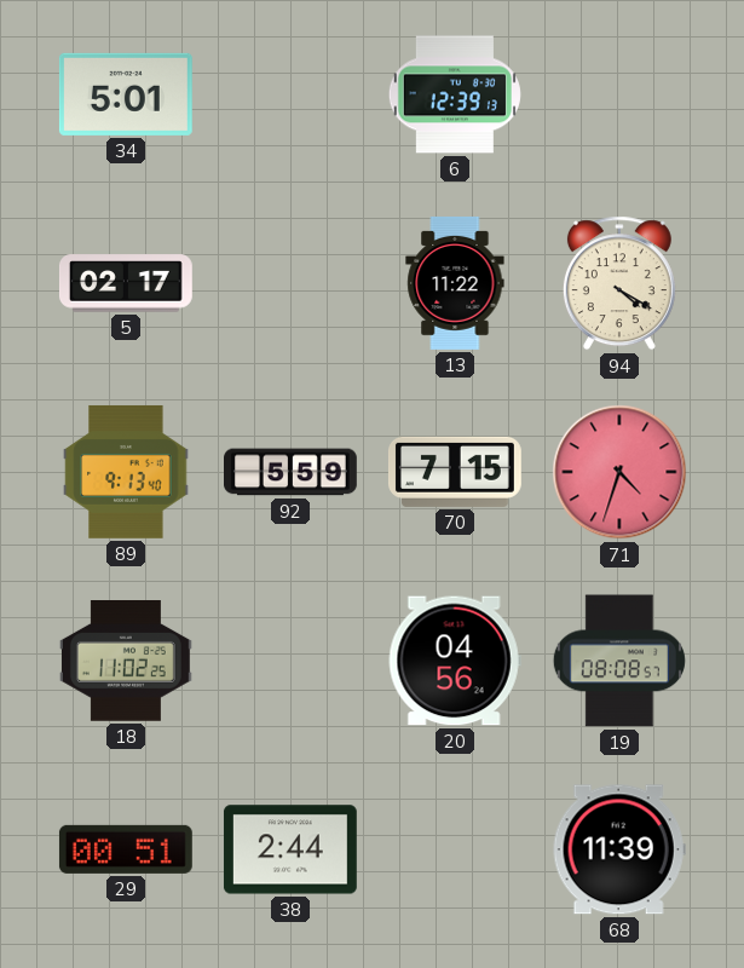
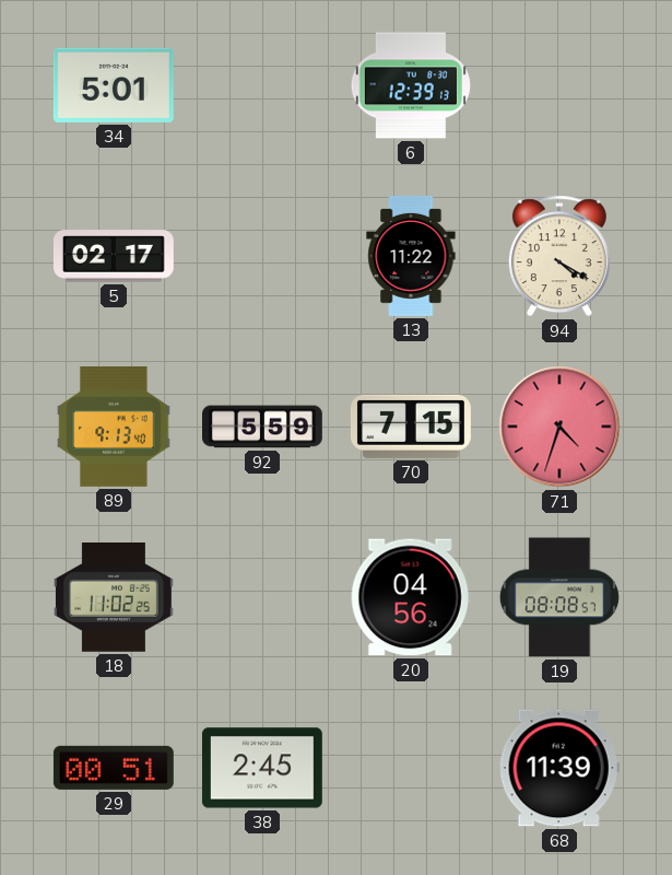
38: 2:44 -> 2:45
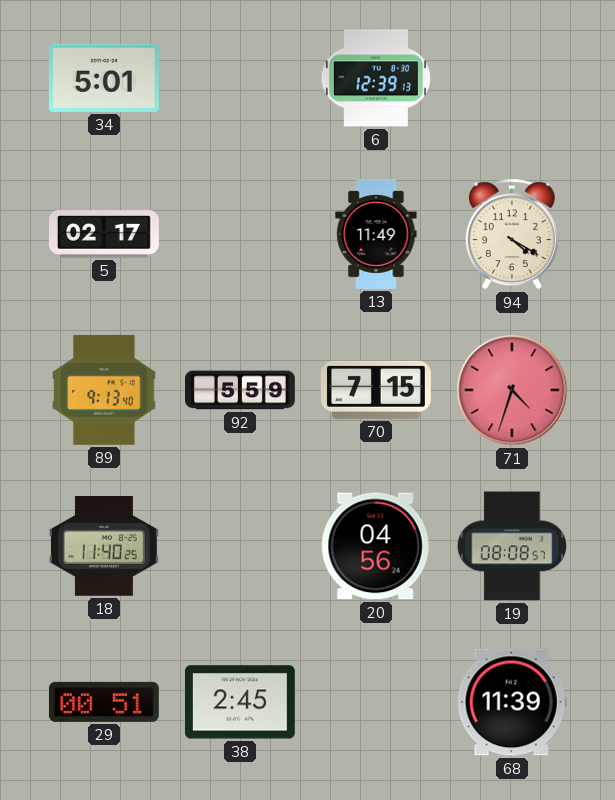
13: 11:22 -> 11:49
18: 11:02 -> 11:40
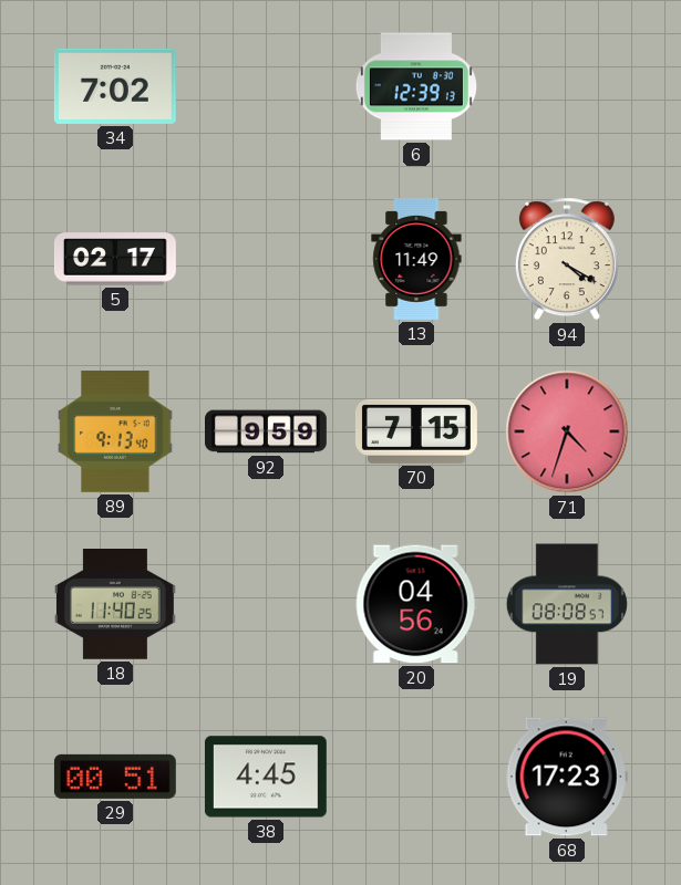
34: 5:01 -> 7:02
92: 5:59 -> 9:59
38: 2:45 -> 4:45
68: 11:39 -> 17:23
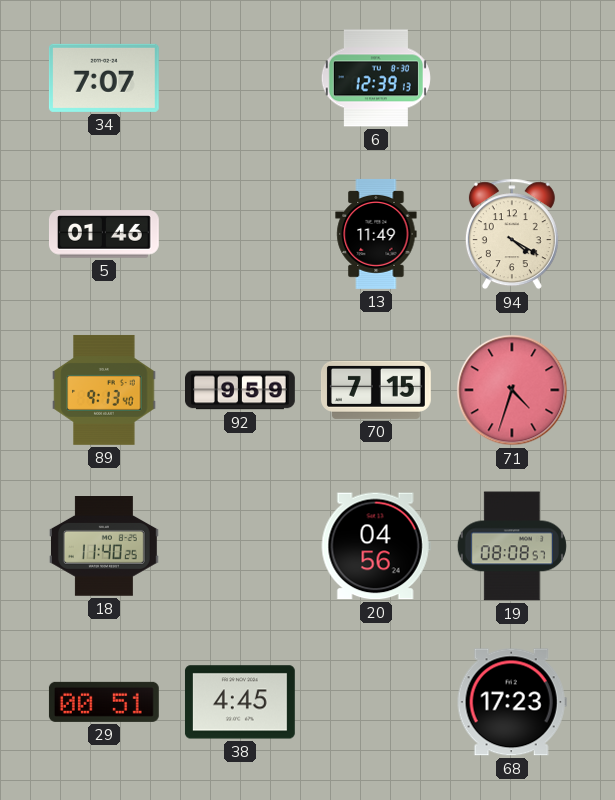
34: 7:02 -> 7:07
5: 02:17 -> 01:46
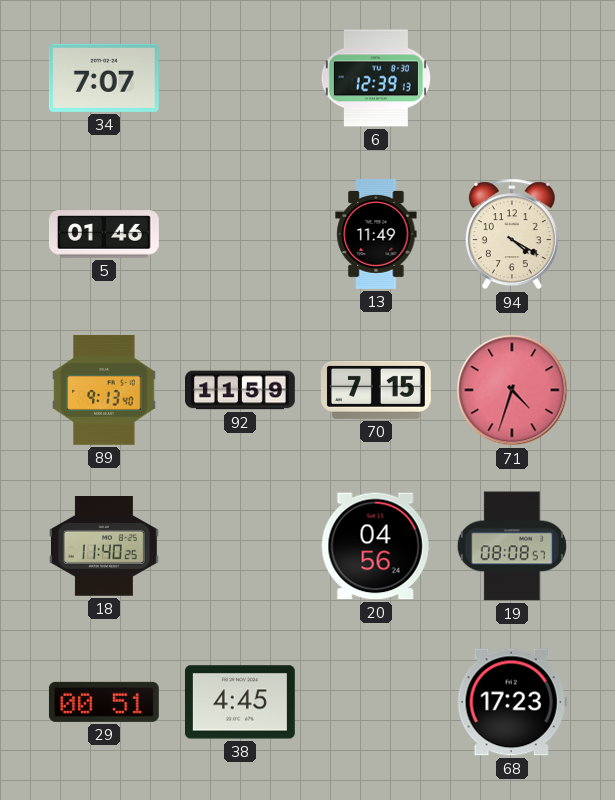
92: 9:59 -> 11:59
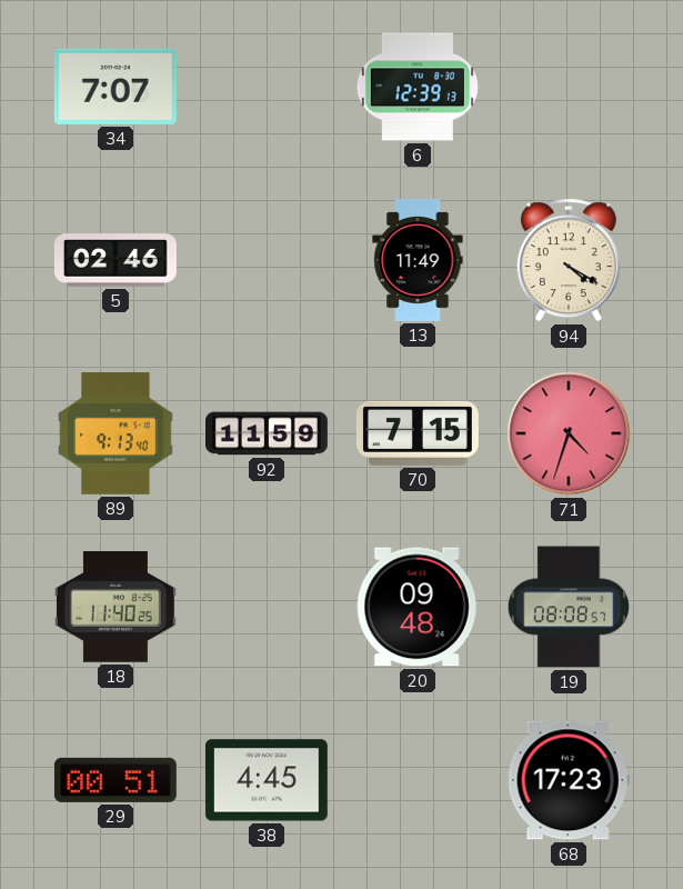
5: 01:46 -> 02:46
20: 04:56 -> 09:48
